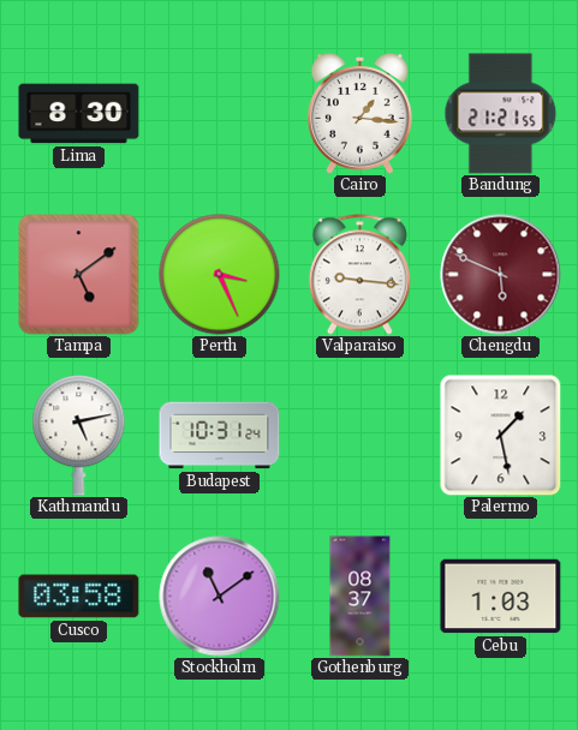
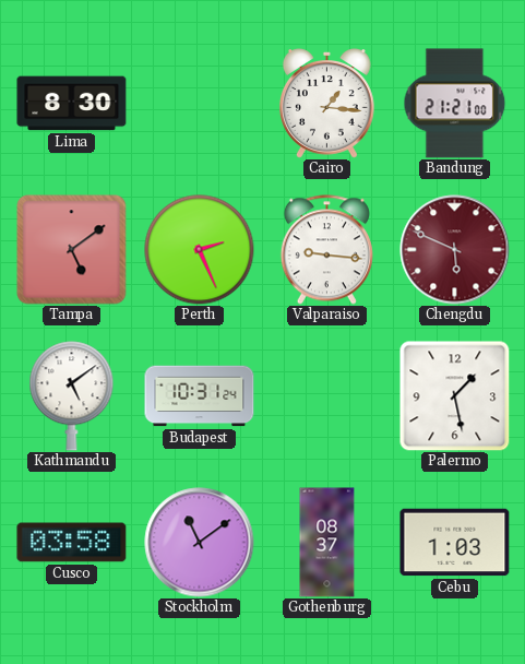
Bandung: 21:21:55 -> 21:21:00
Perth: 3:26 -> 2:26
Kathmandu: 5:13 -> 5:09
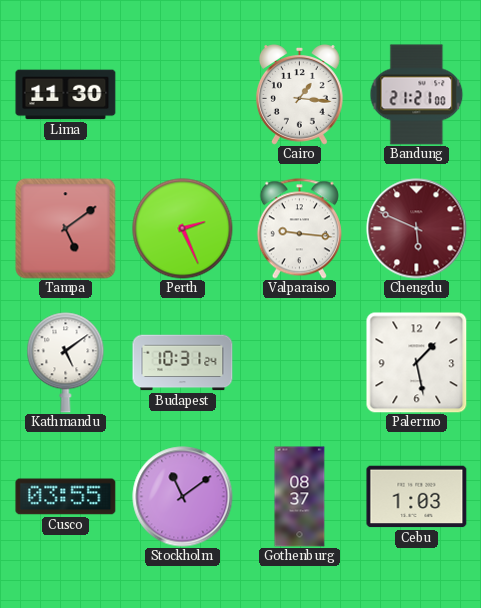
Lima: 8:30 -> 11:30
Cusco: 03:58 -> 03:55
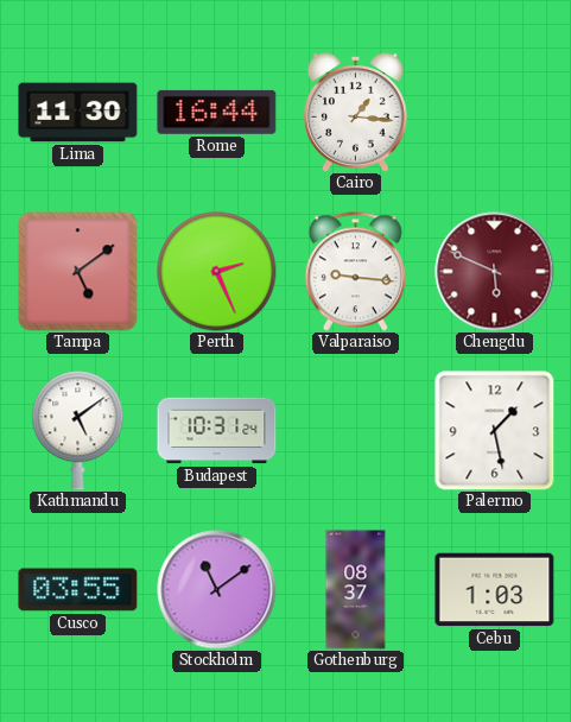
Rome: none -> 16:44
Bandung: 21:21 -> none
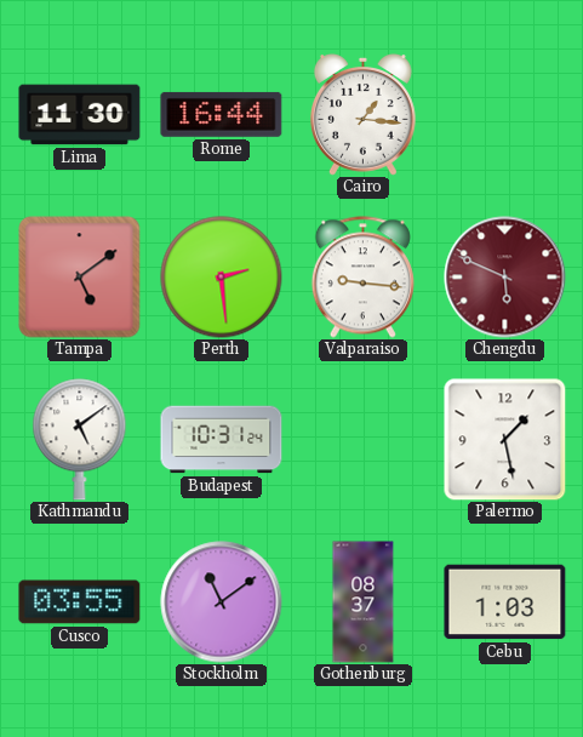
Perth: 2:26 -> 2:29
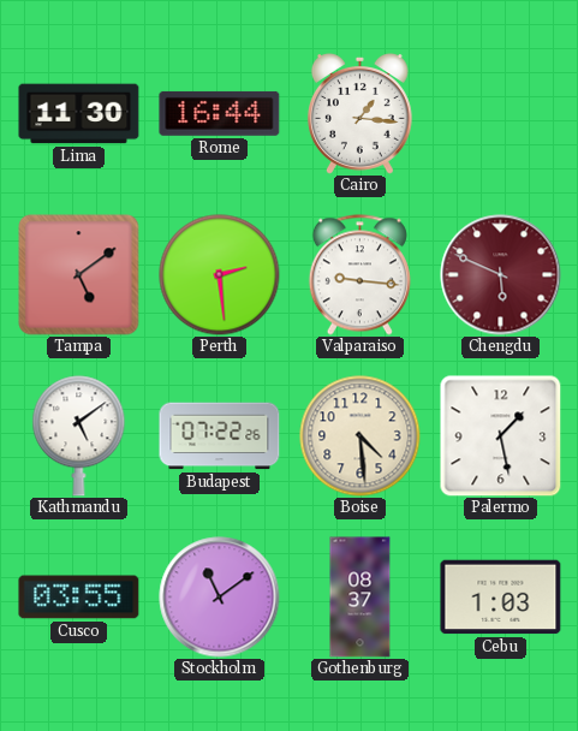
Budapest: 10:31 -> 07:22
Boise: none -> 4:29
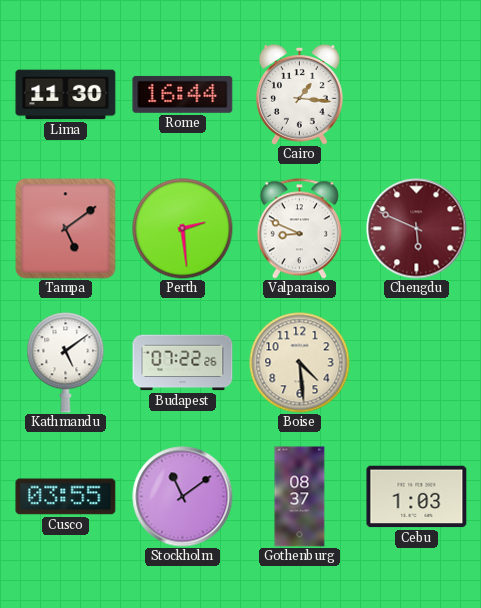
Valparaiso: 9:16 -> 8:49
Palermo: 1:28 -> none
